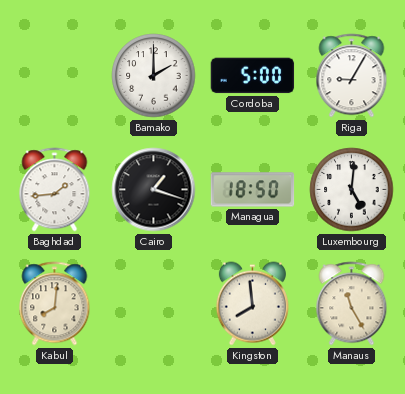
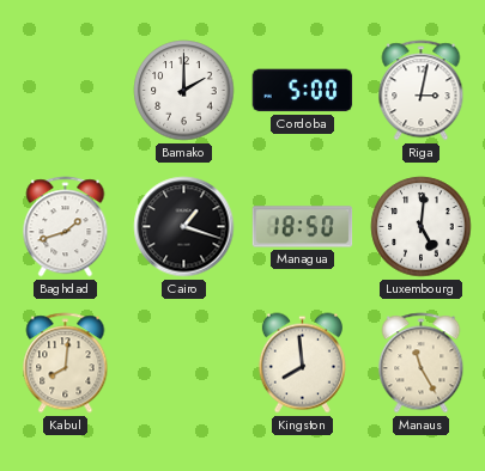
Riga: 9:05 -> 3:02
Baghdad: 1:44 -> 1:42
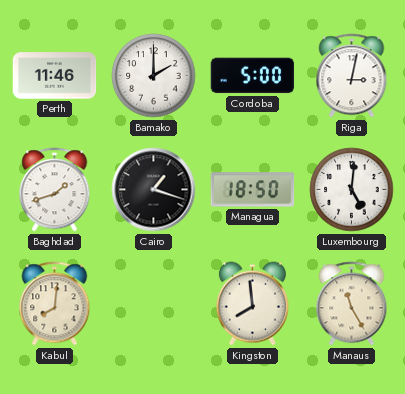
Perth: none -> 11:46
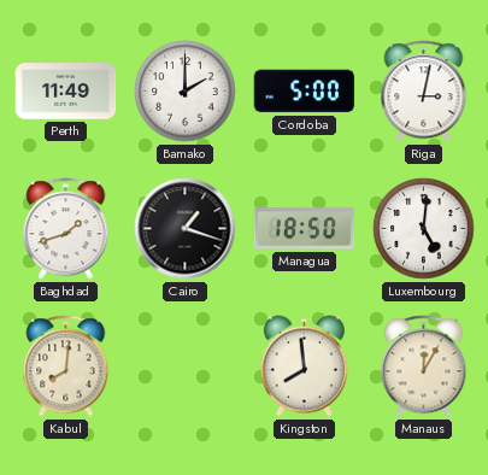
Perth: 11:46 -> 11:49
Manaus: 11:25 -> 12:05
